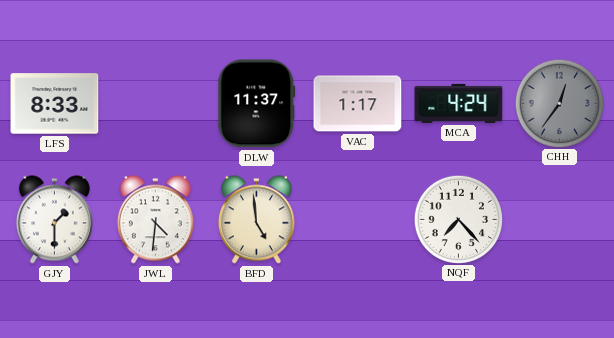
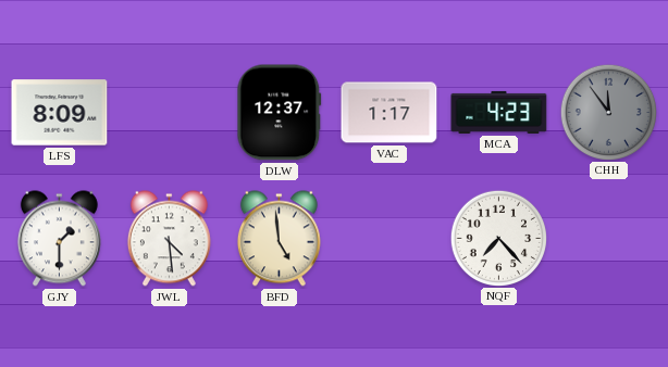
LFS: 8:33 -> 8:09
DLW: 11:37 -> 12:37
MCA: 4:24 -> 4:23
CHH: 12:36 -> 11:54
JWL: 4:31 -> 4:29
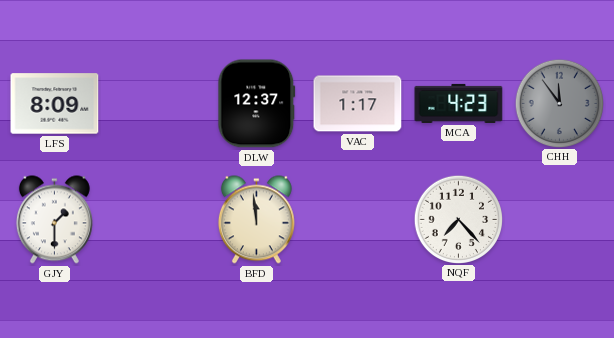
JWL: 4:29 -> none
BFD: 4:59 -> 11:59
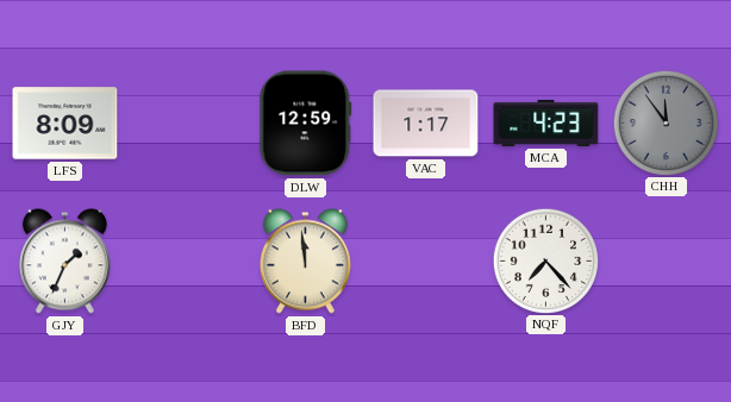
DLW: 12:37 -> 12:59
GJY: 1:30 -> 1:34
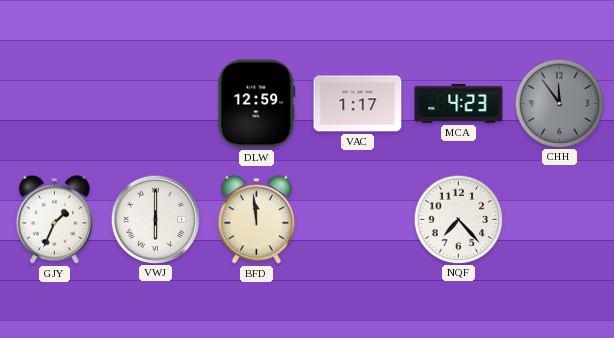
LFS: 8:09 -> none
VWJ: none -> 6:00
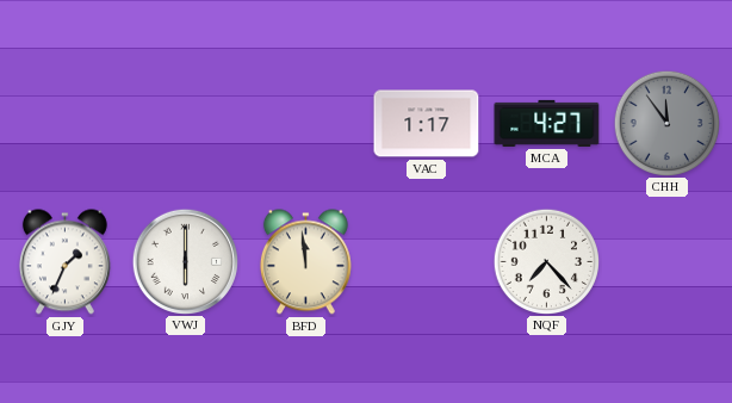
DLW: 12:59 -> none
MCA: 4:23 -> 4:27
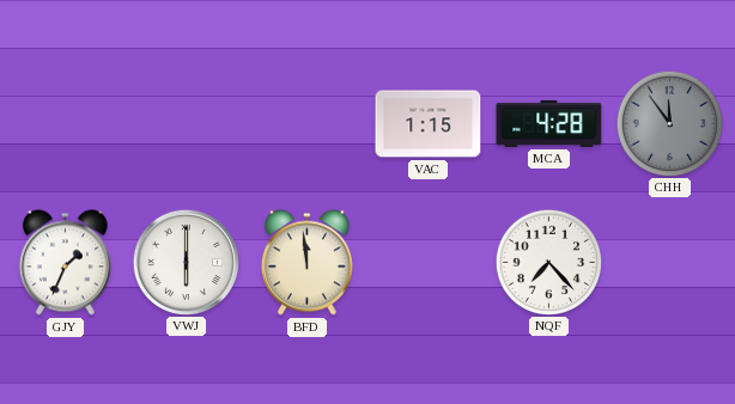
VAC: 1:17 -> 1:15
MCA: 4:27 -> 4:28
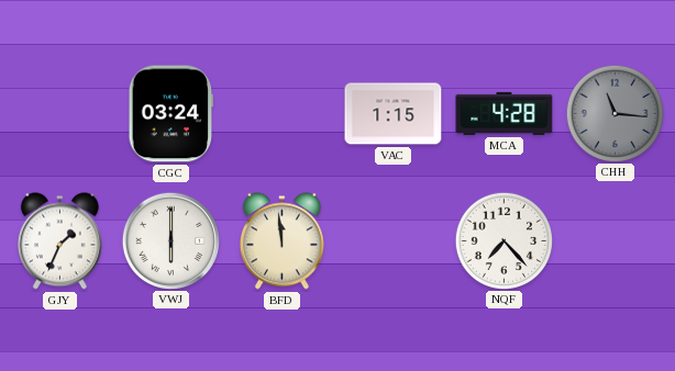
CGC: none -> 03:24
CHH: 11:54 -> 11:16
